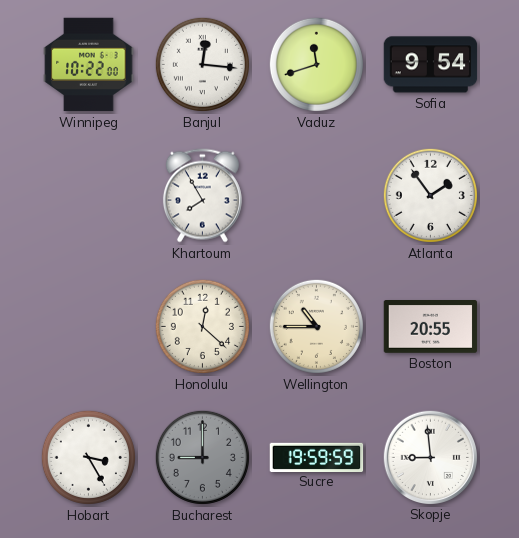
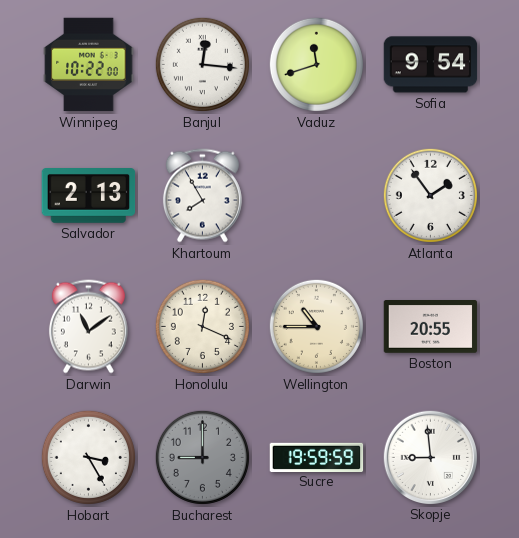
Salvador: none -> 2:13
Darwin: none -> 11:09
Honolulu: 12:22 -> 12:19
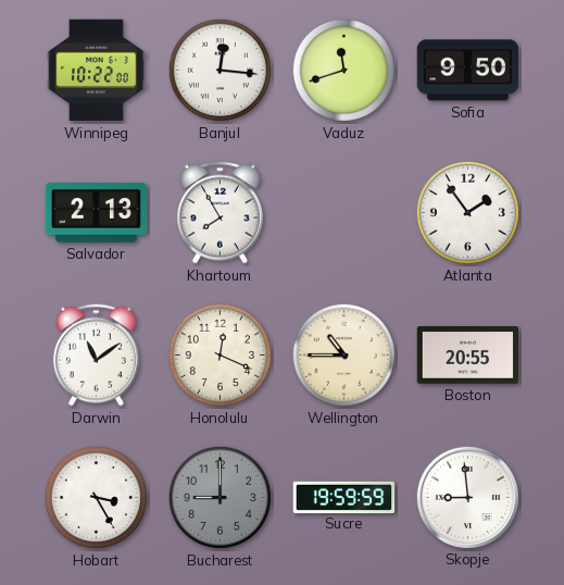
Sofia: 9:54 -> 9:50
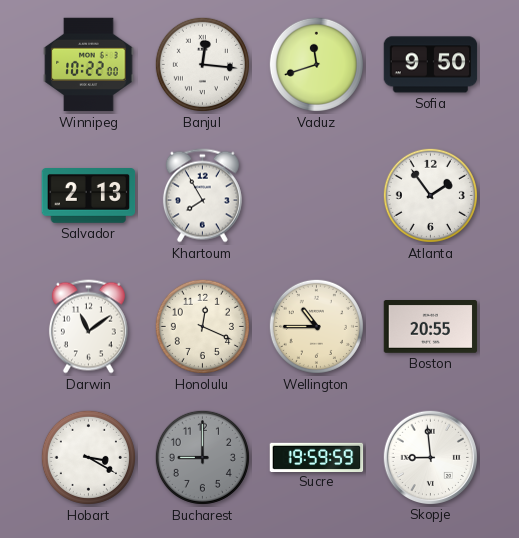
Hobart: 3:25 -> 3:20
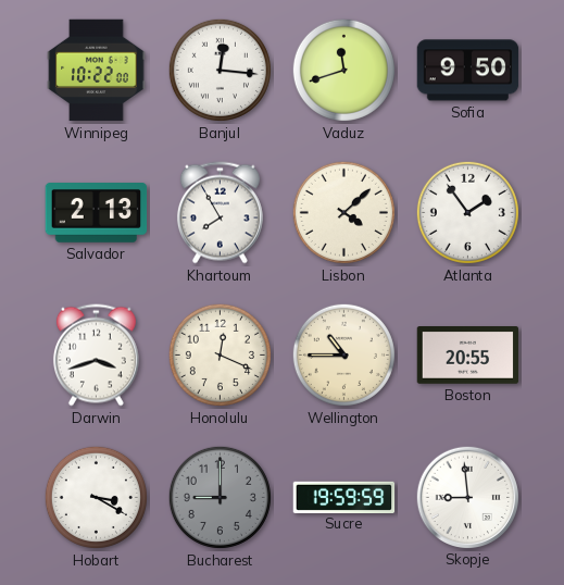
Lisbon: none -> 4:08
Darwin: 11:09 -> 3:42
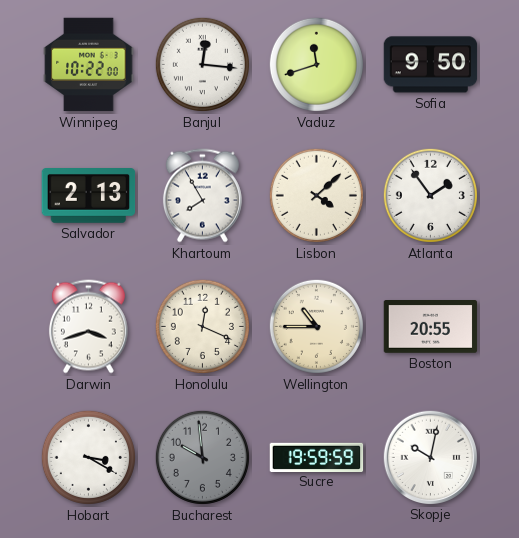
Bucharest: 9:00 -> 9:59
Skopje: 8:59 -> 10:02
